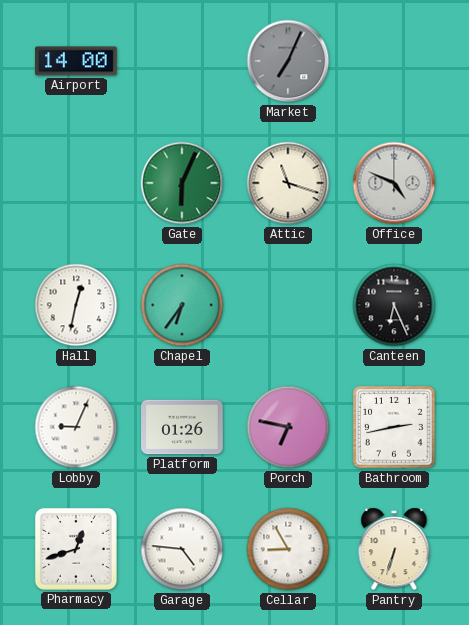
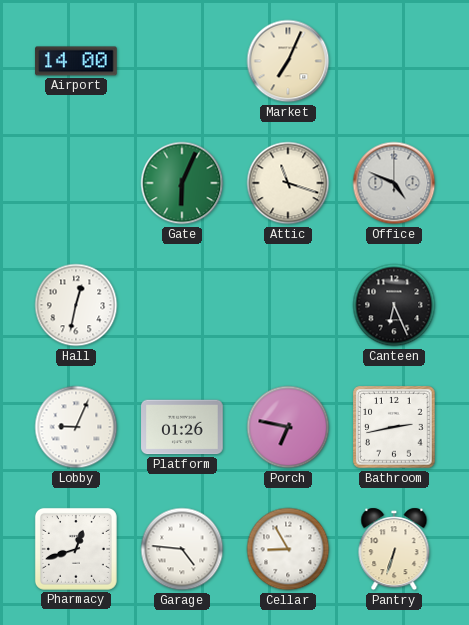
Market dial: grey -> cream
Chapel: 6:36 -> none
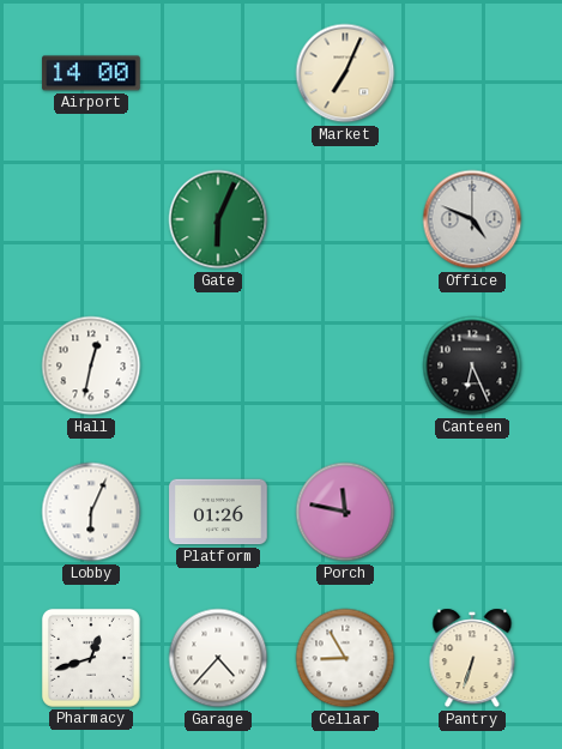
Attic: 11:18 -> none
Lobby: 9:04 -> 6:04
Porch: 6:47 -> 11:47
Bathroom: 2:43 -> none
Garage: 4:46 -> 4:37
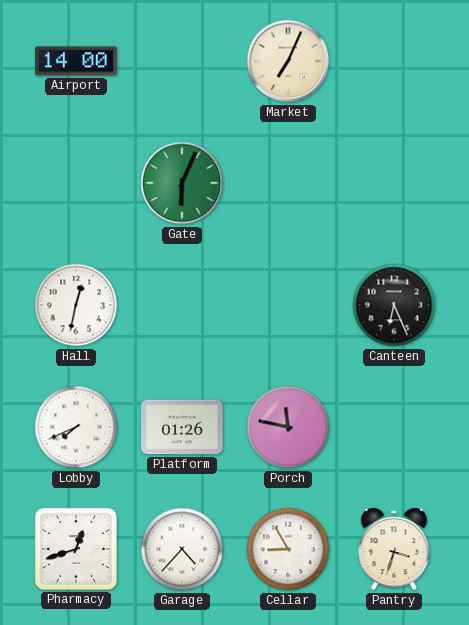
Office: 4:49 -> none
Lobby: 6:04 -> 7:41
Pantry: 6:33 -> 3:33
